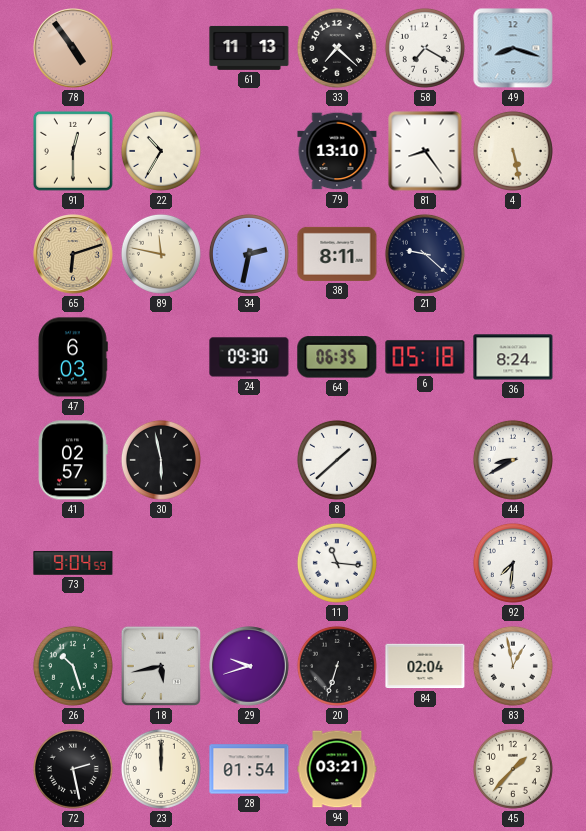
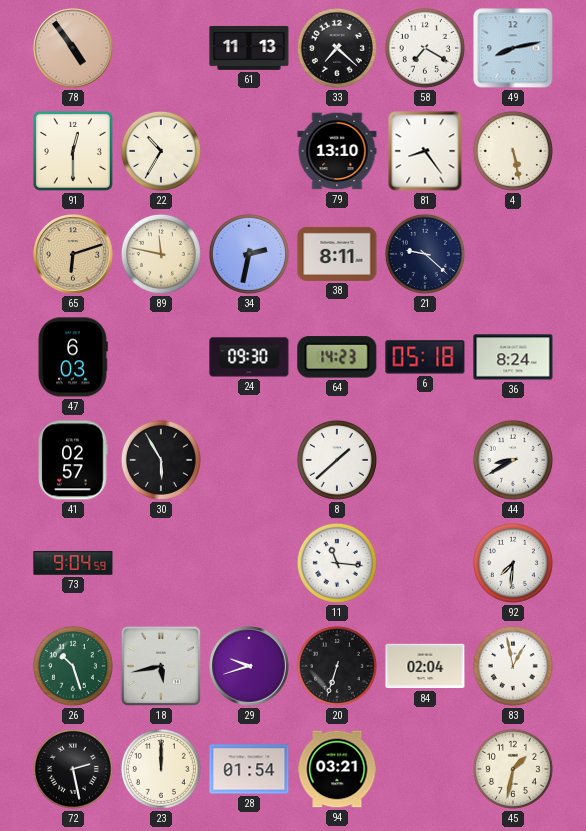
49: 8:18 -> 8:13
64: 06:35 -> 14:23
30: 5:58 -> 5:55
45: 1:37 -> 1:32
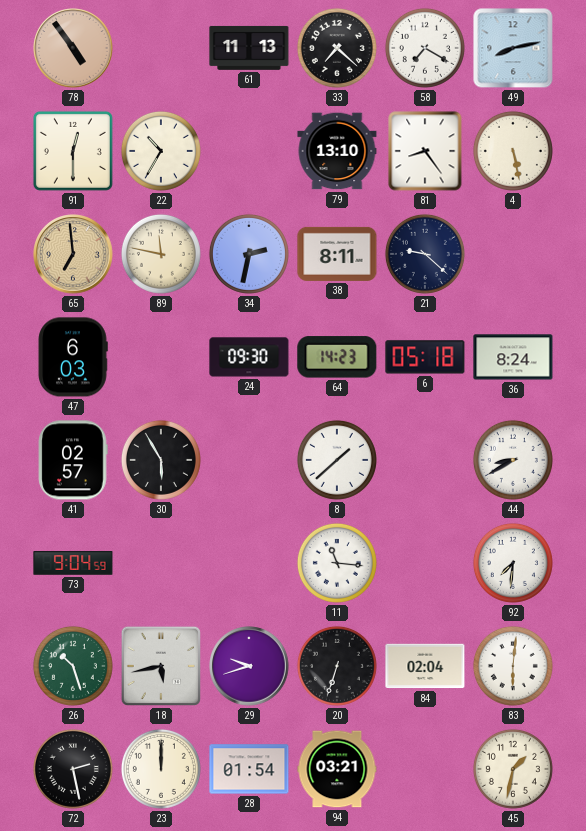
65: 6:12 -> 6:59
83: 12:58 -> 6:01
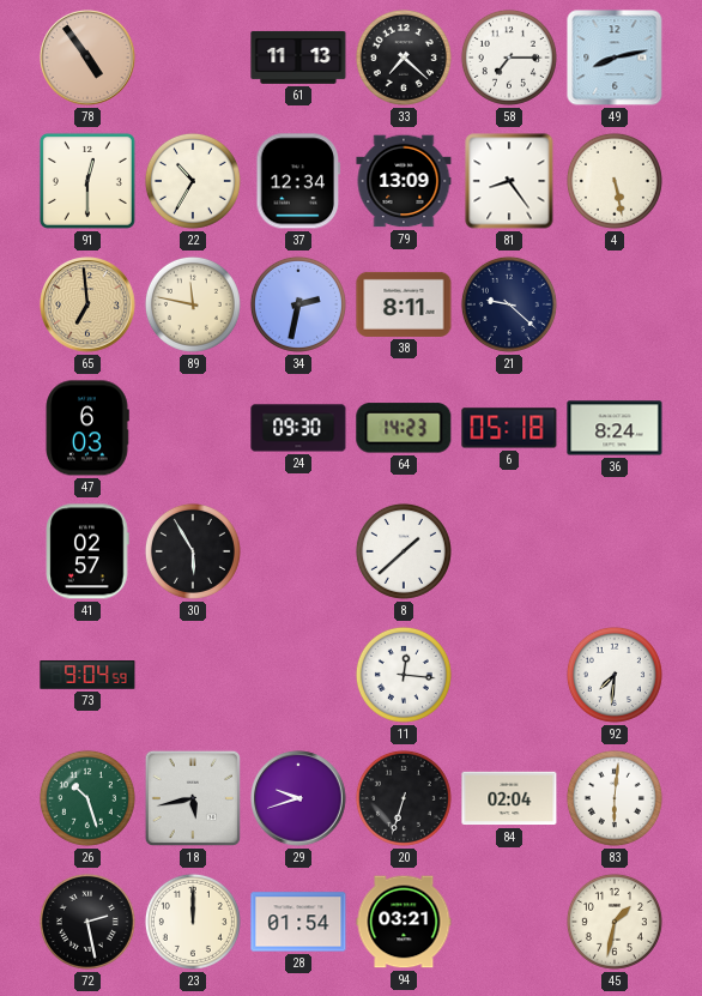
58: 7:20 -> 7:15
37: none -> 12:34
79: 13:10 -> 13:09
44: 8:40 -> none
11: 11:16 -> 12:16
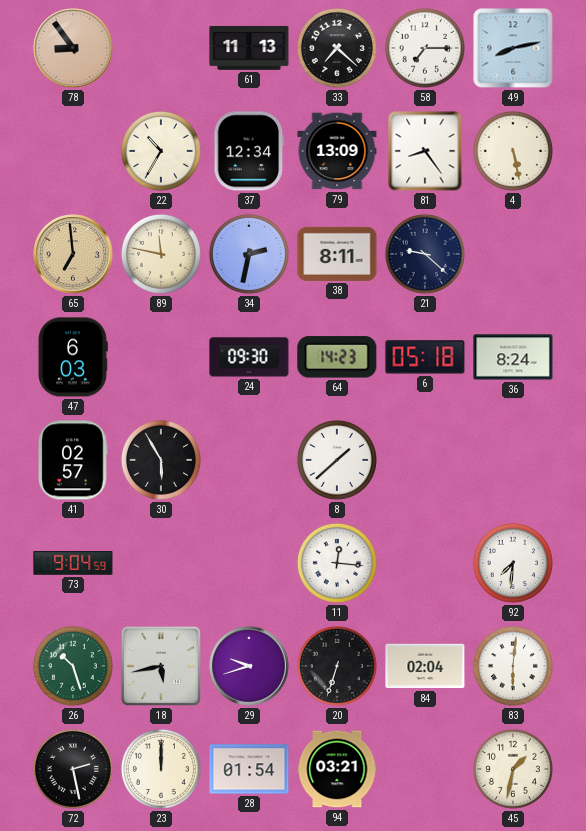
78: 4:54 -> 8:54
91: 12:30 -> none
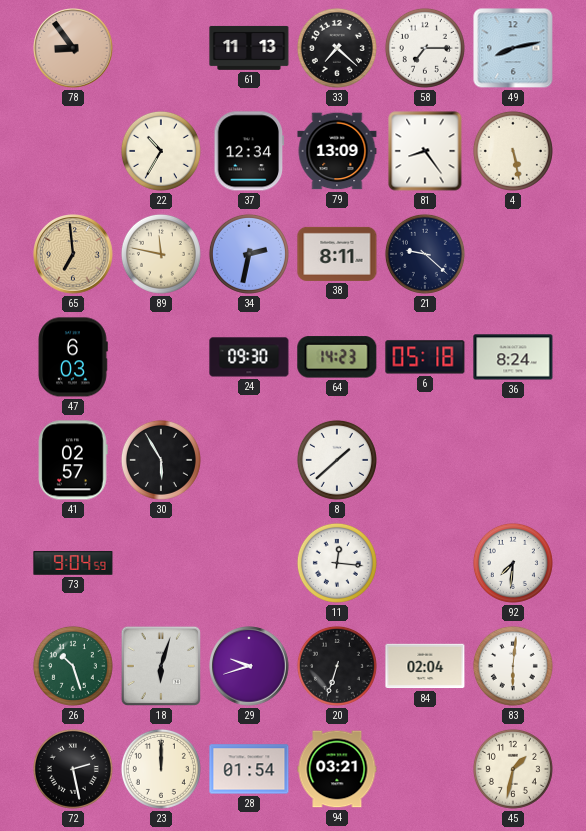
18: 5:43 -> 6:03
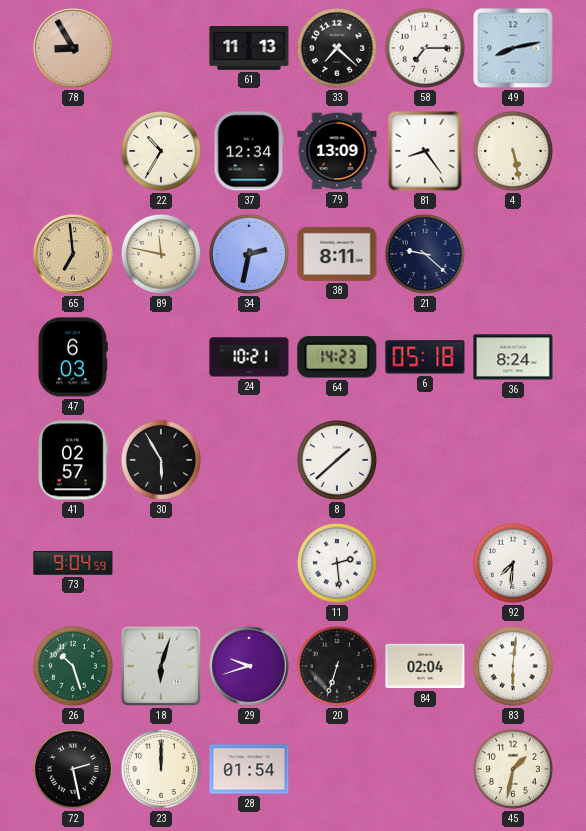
78: 8:54 -> 8:55
24: 09:30 -> 10:21
11: 12:16 -> 2:29
94: 03:21 -> none
